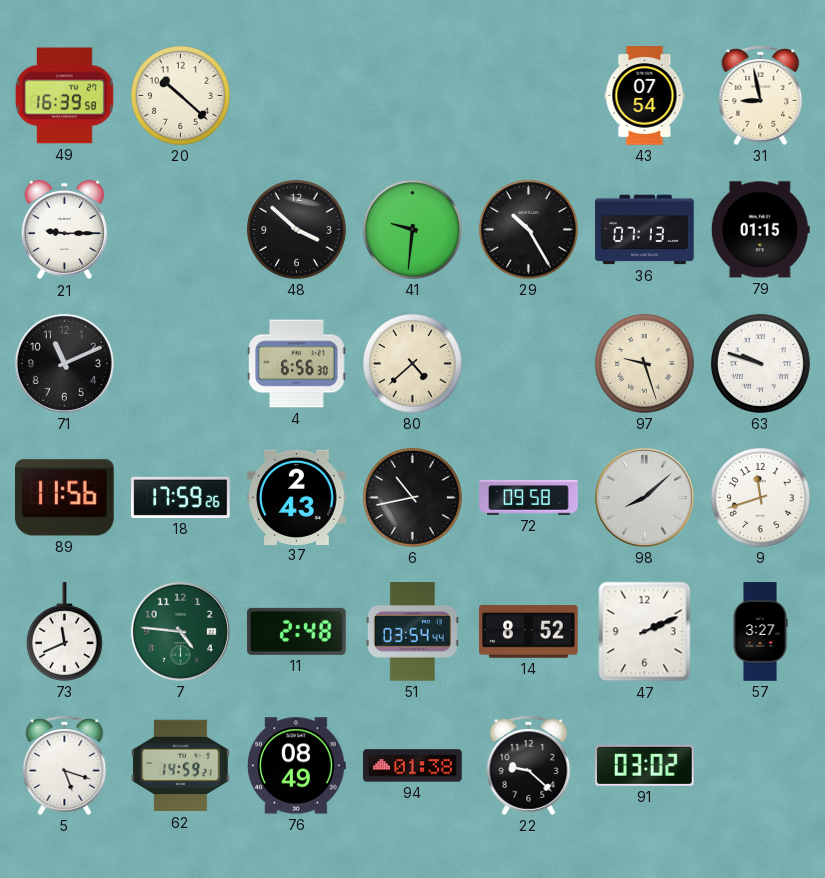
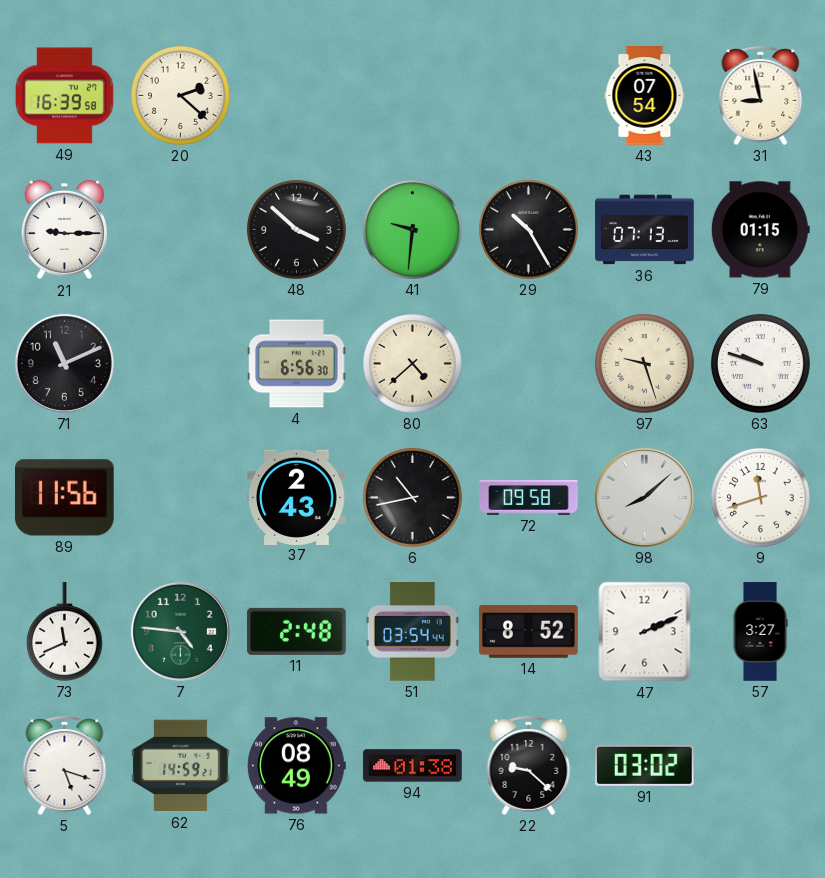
20: 10:22 -> 2:22
18: 17:59 -> none
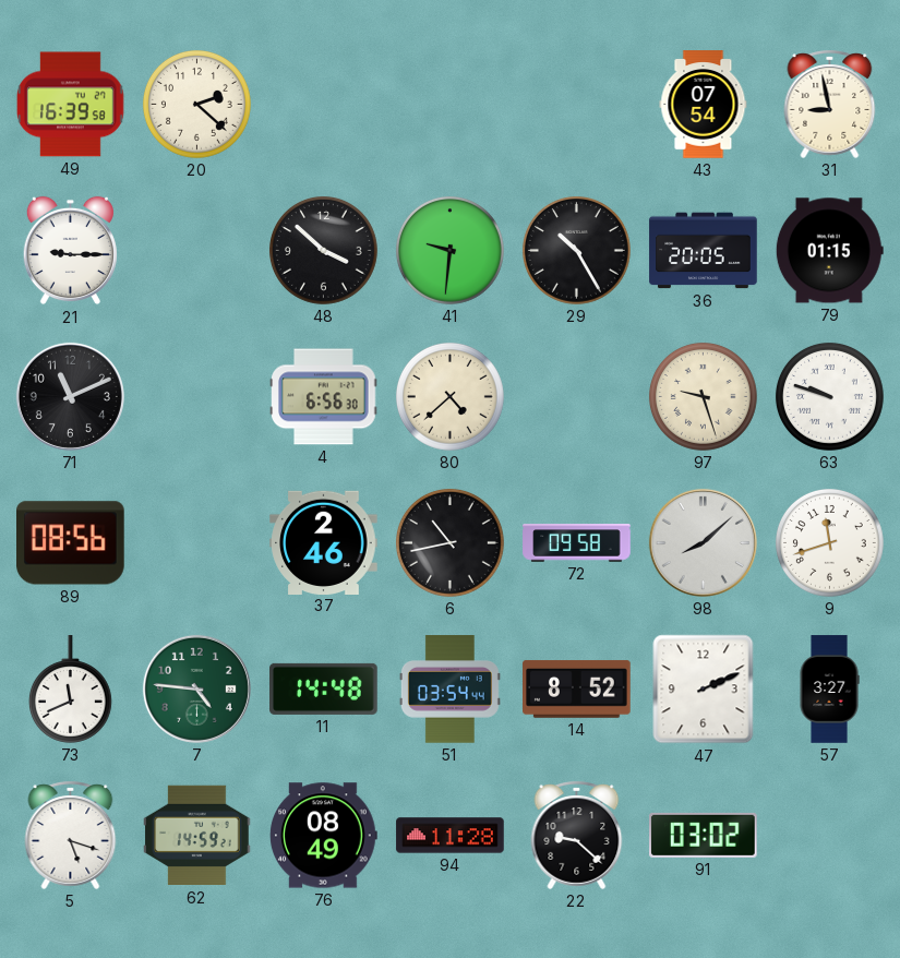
36: 07:13 -> 20:05
89: 11:56 -> 08:56
37: 2:43 -> 2:46
11: 2:48 -> 14:48
94: 01:38 -> 11:28
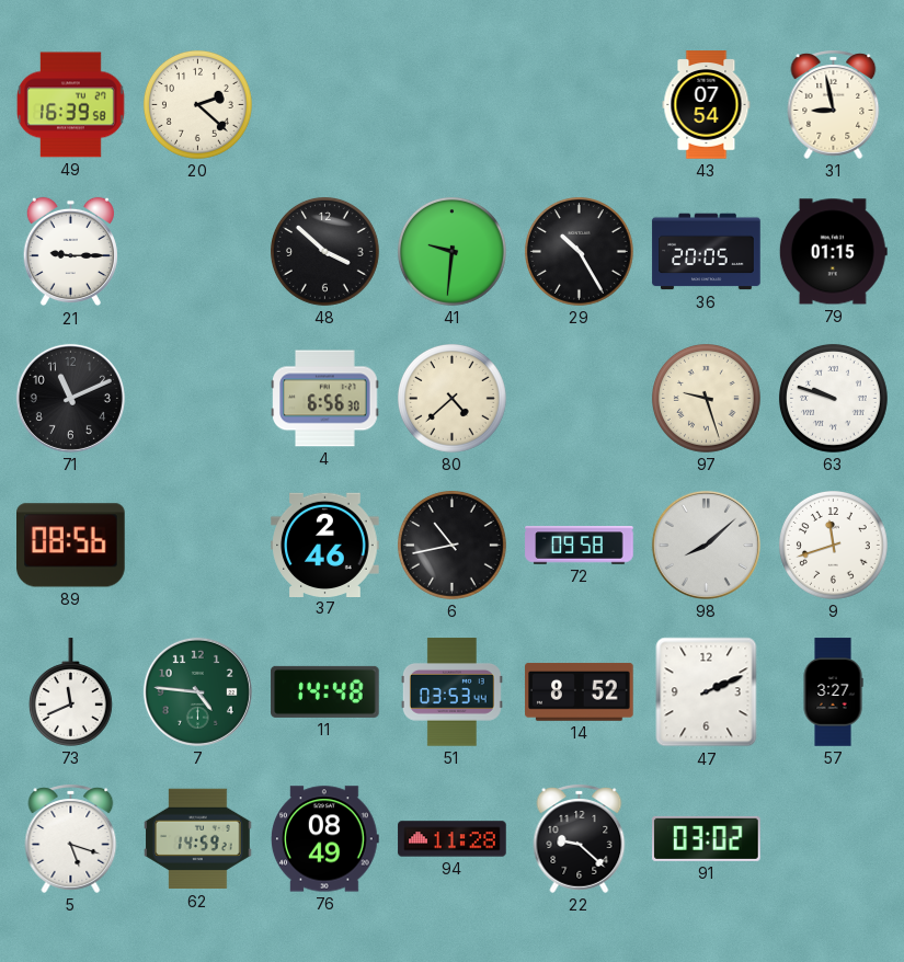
51: 03:54 -> 03:53
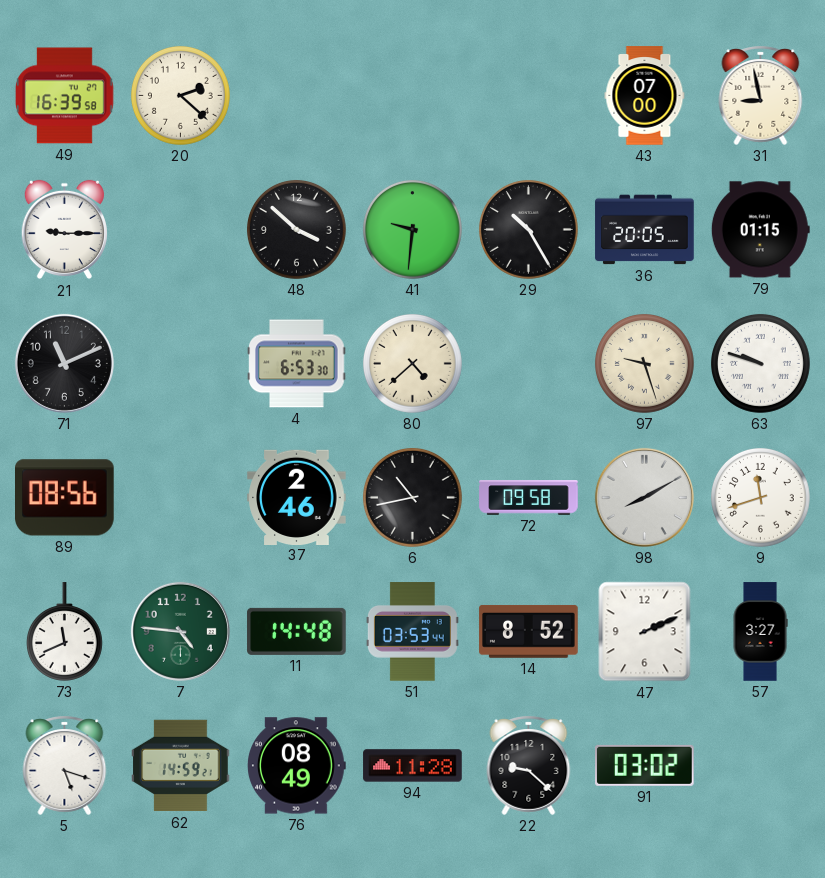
43: 07:54 -> 07:00
4: 6:56 -> 6:53
98: 8:08 -> 8:10
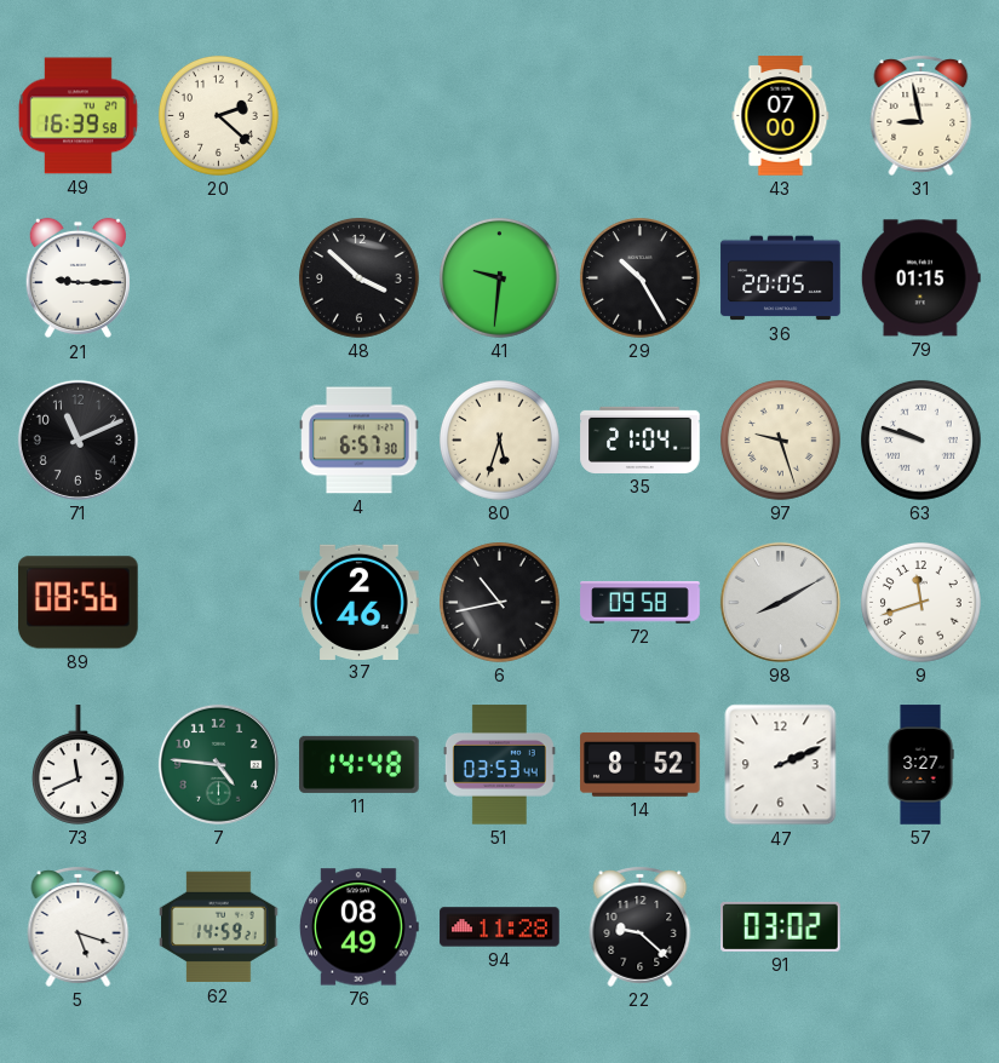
4: 6:53 -> 6:57
80: 4:38 -> 5:33
35: none -> 21:04
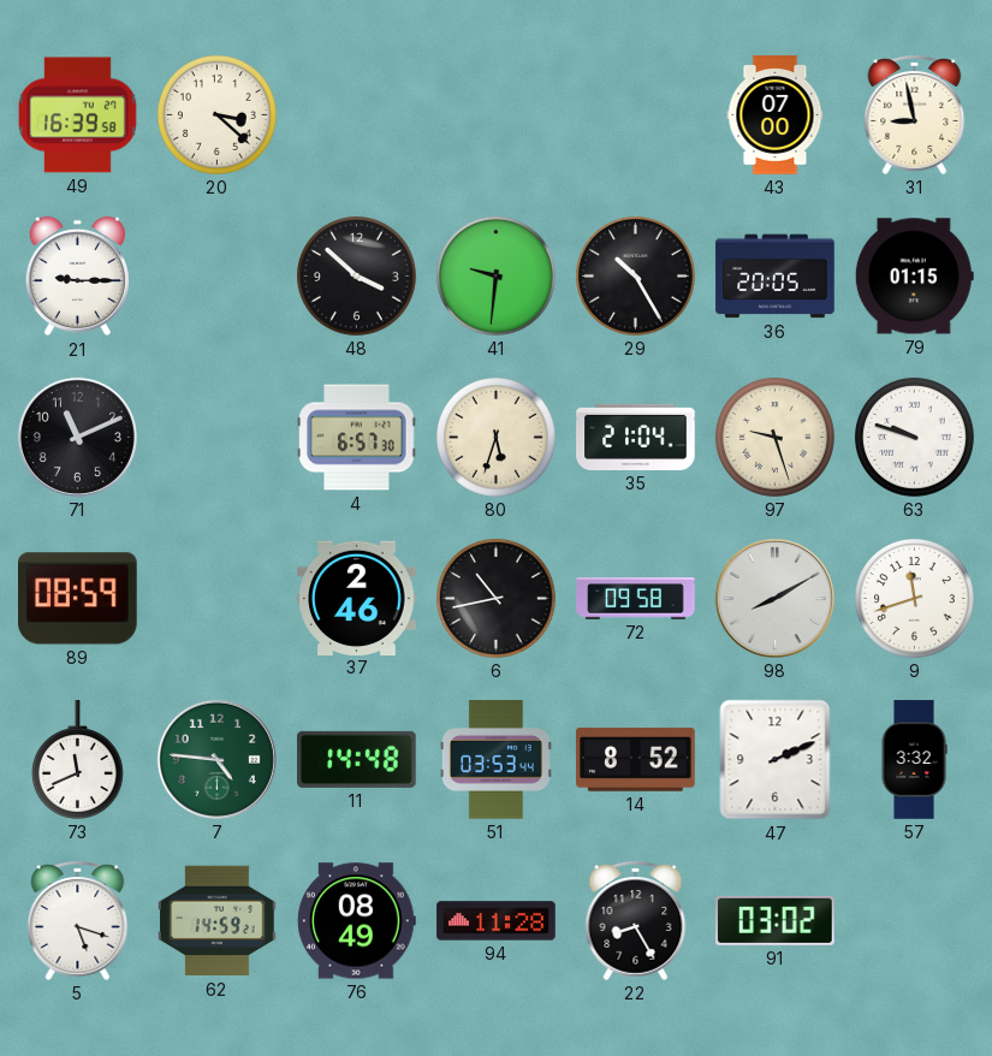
20: 2:22 -> 3:22
89: 08:56 -> 08:59
57: 3:27 -> 3:32
22: 9:22 -> 8:25
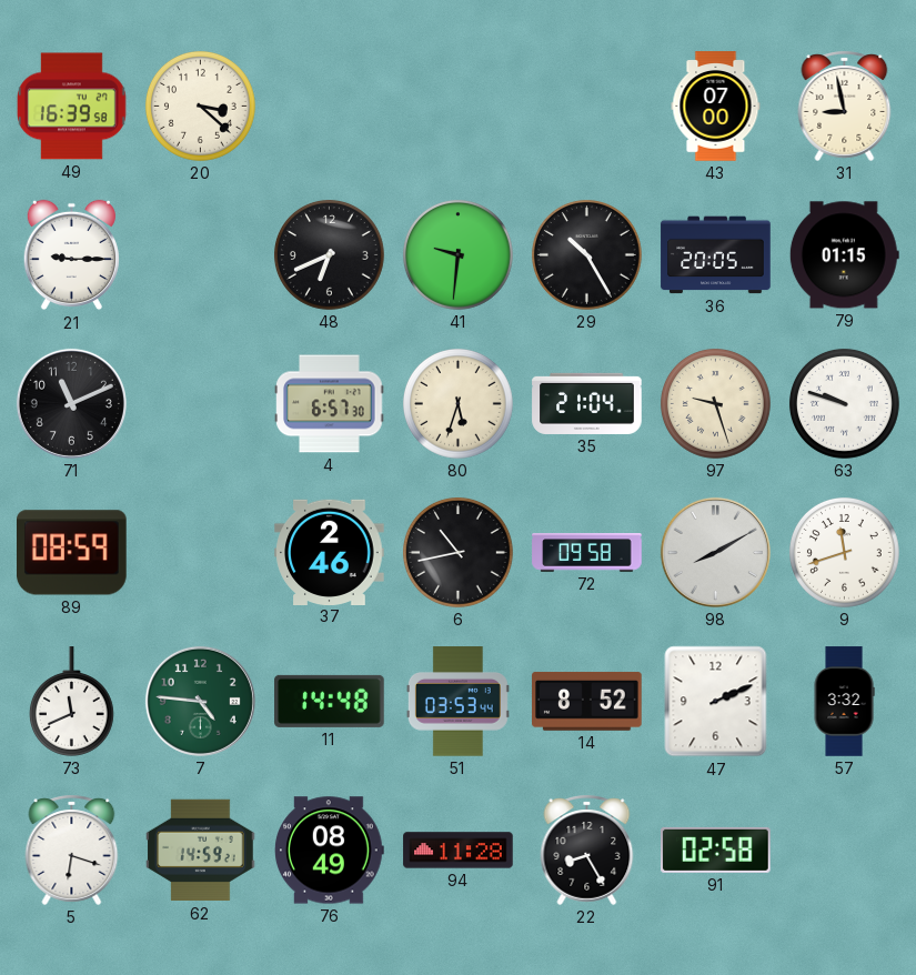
48: 3:52 -> 6:41
5: 5:18 -> 6:18
91: 03:02 -> 02:58
